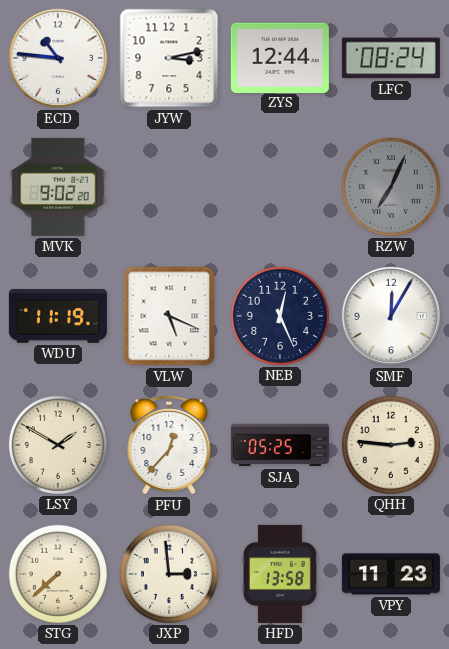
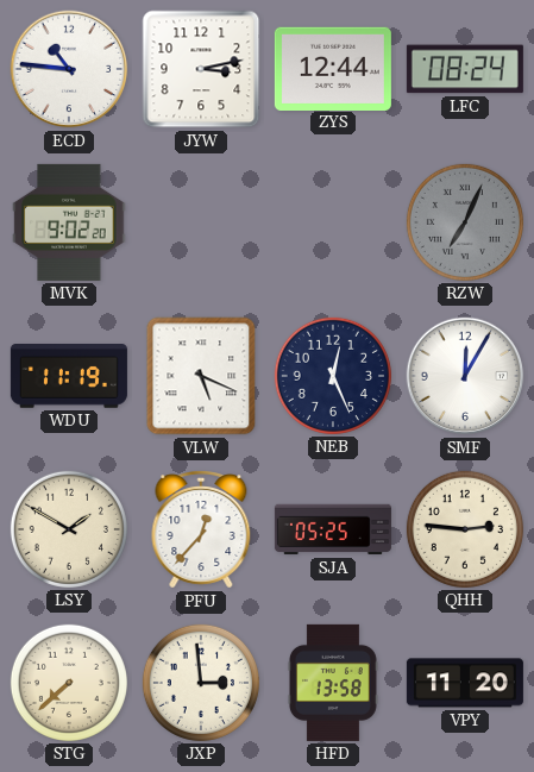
VPY: 11:23 -> 11:20
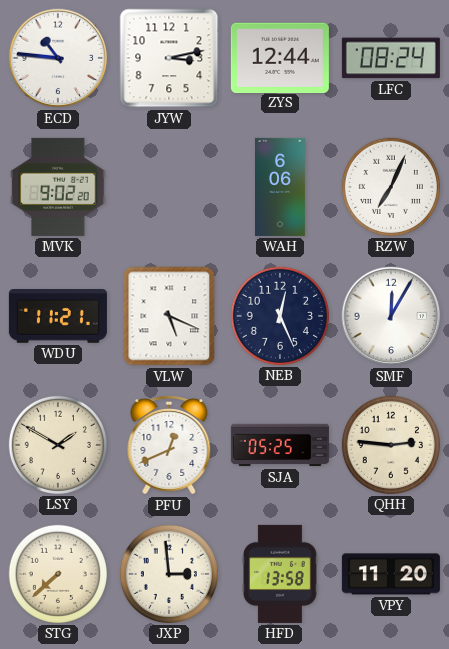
WAH: none -> 6:06
RZW dial: grey -> white
WDU: 11:19 -> 11:21
PFU: 12:37 -> 12:41
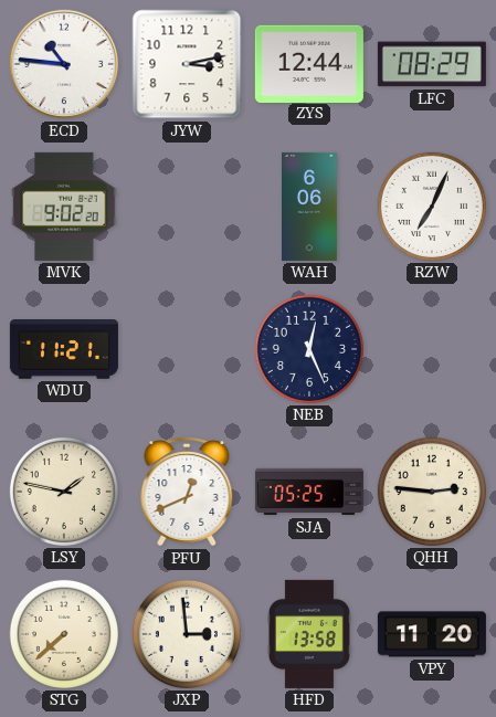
LFC: 08:24 -> 08:29
VLW: 5:19 -> none
SMF: 12:05 -> none
LSY: 1:50 -> 1:47
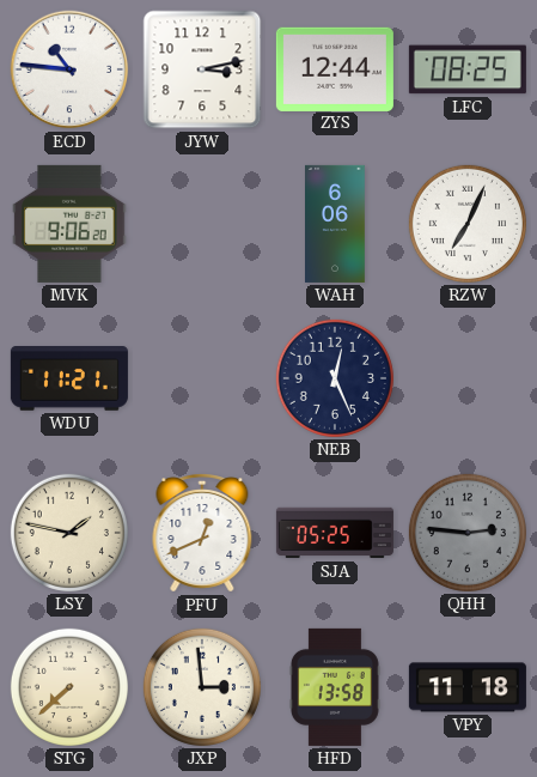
LFC: 08:29 -> 08:25
MVK: 9:02 -> 9:06
QHH dial: cream -> grey
VPY: 11:20 -> 11:18
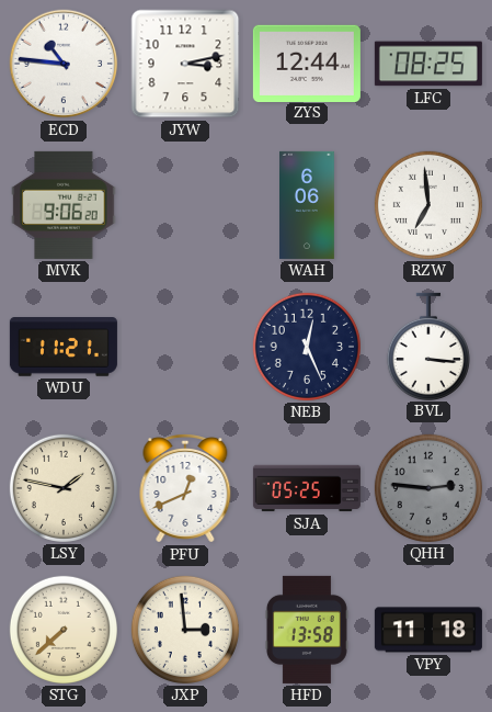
RZW: 7:04 -> 6:59
BVL: none -> 3:16
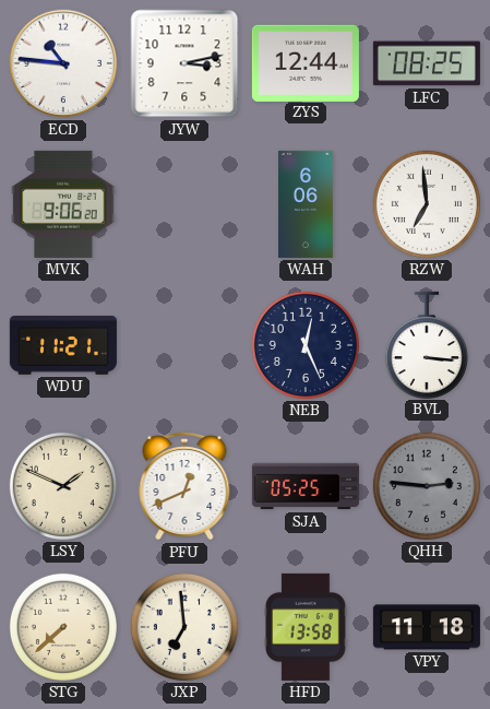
LSY: 1:47 -> 1:49
JXP: 2:59 -> 6:59
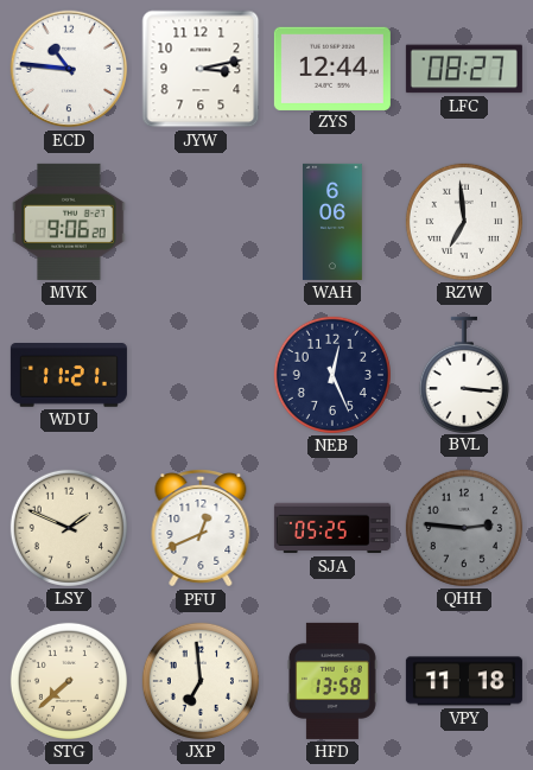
LFC: 08:25 -> 08:27
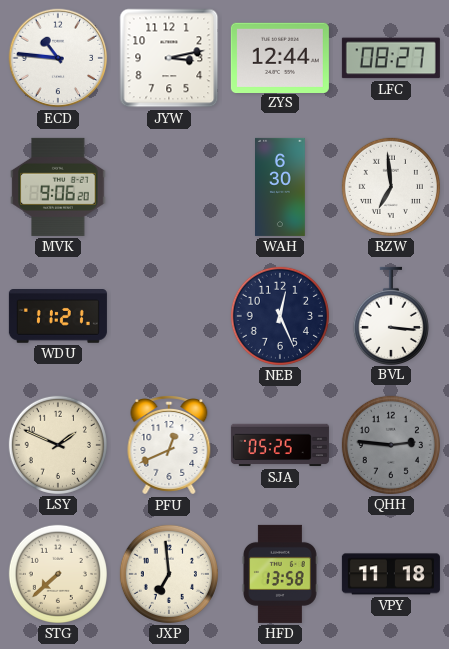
WAH: 6:06 -> 6:30
